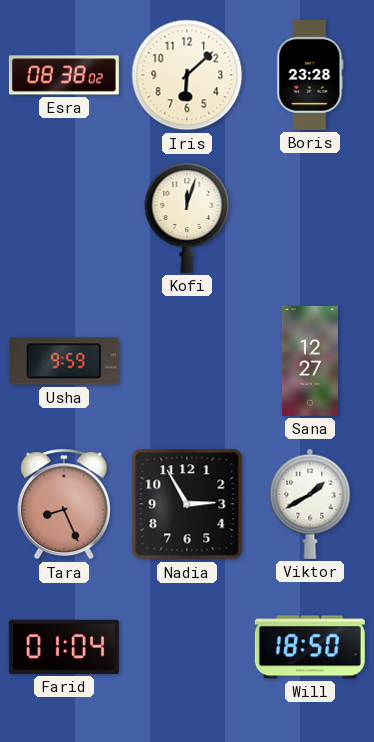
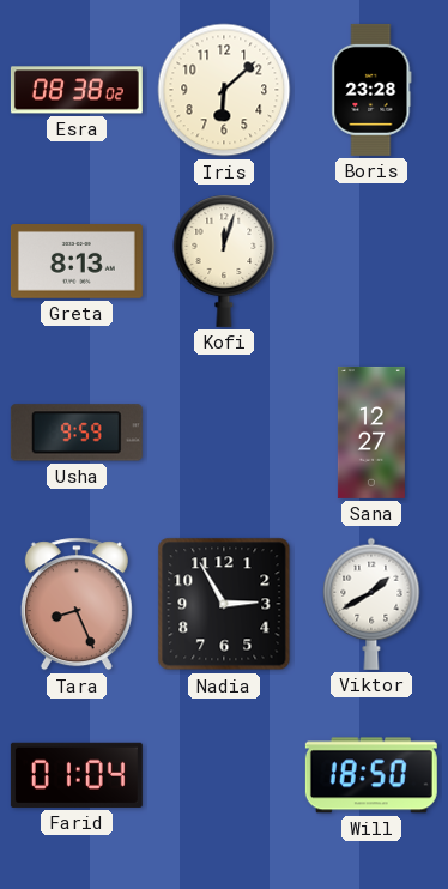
Greta: none -> 8:13
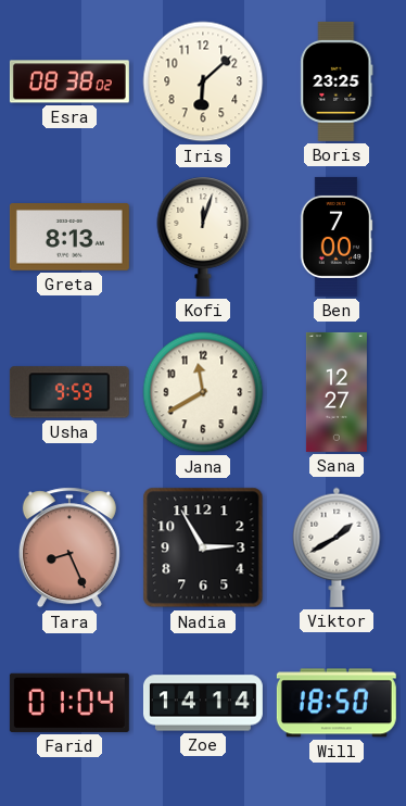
Boris: 23:28 -> 23:25
Ben: none -> 7:00
Jana: none -> 11:40
Zoe: none -> 14:14
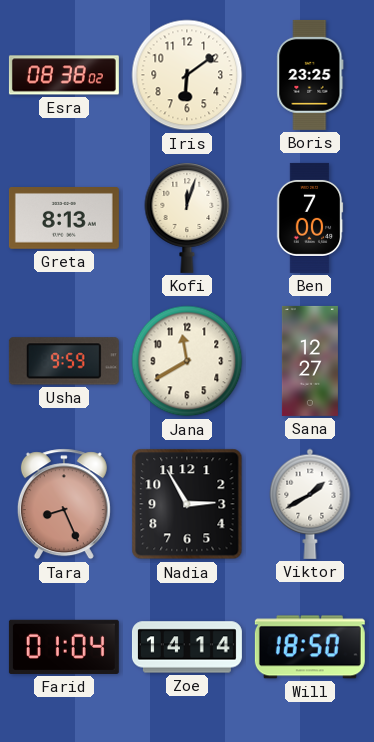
Iris: 6:08 -> 6:09
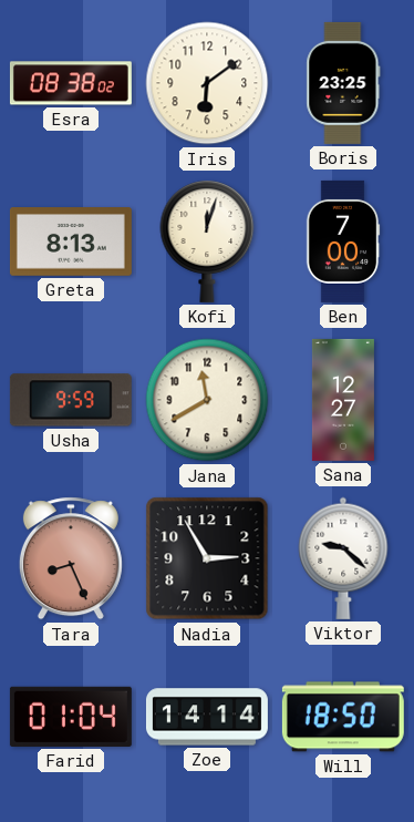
Viktor: 1:40 -> 9:22
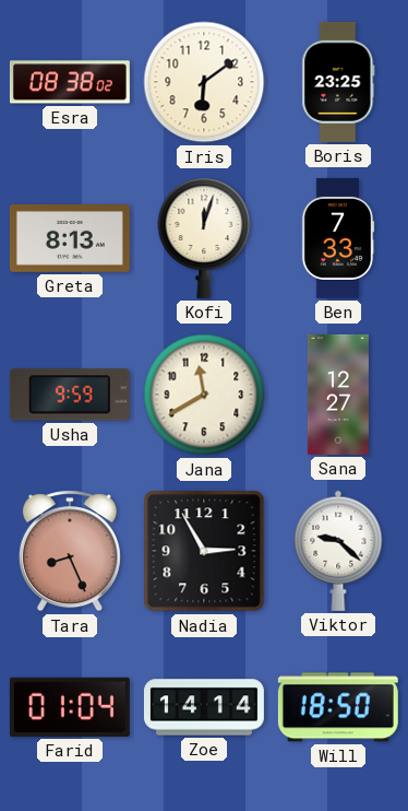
Ben: 7:00 -> 7:33
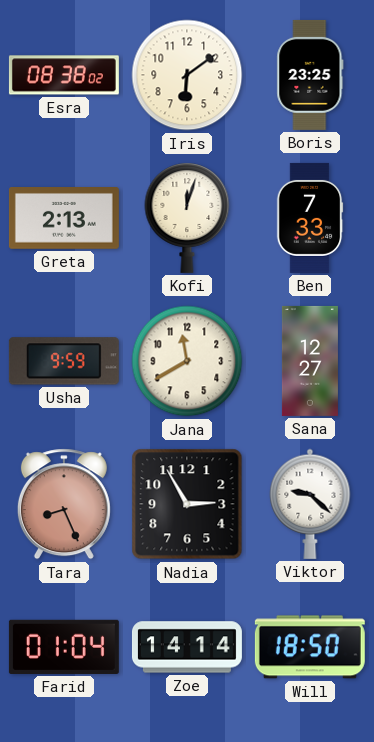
Greta: 8:13 -> 2:13
